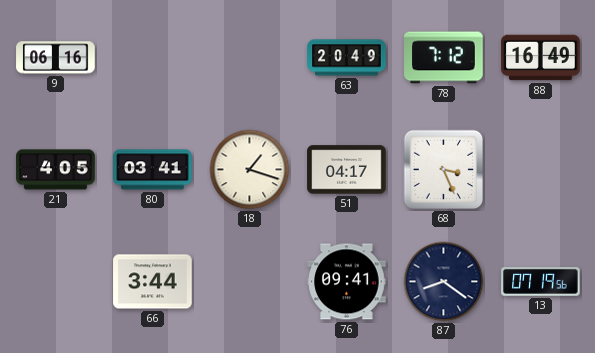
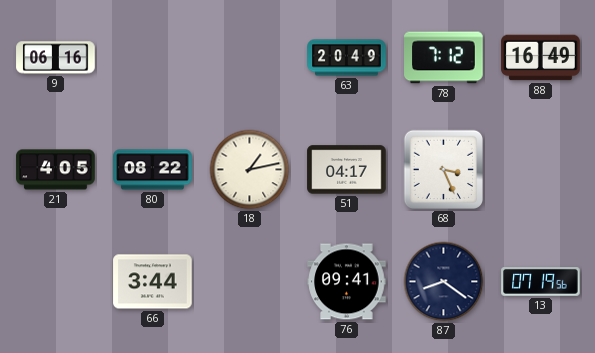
80: 03:41 -> 08:22
18: 1:18 -> 1:13
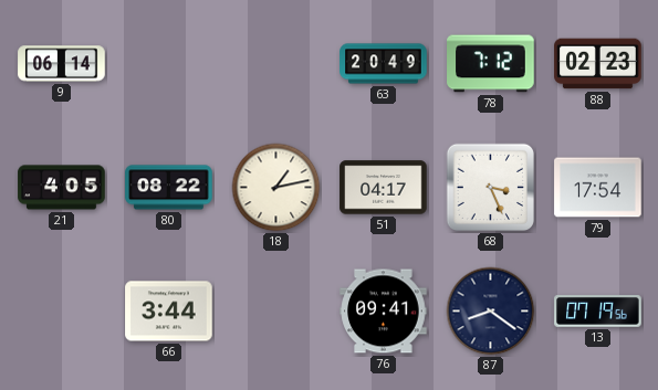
9: 06:16 -> 06:14
88: 16:49 -> 02:23
79: none -> 17:54
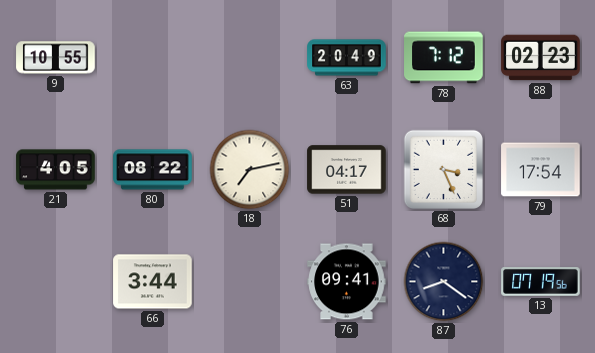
9: 06:14 -> 10:55
18: 1:13 -> 7:13
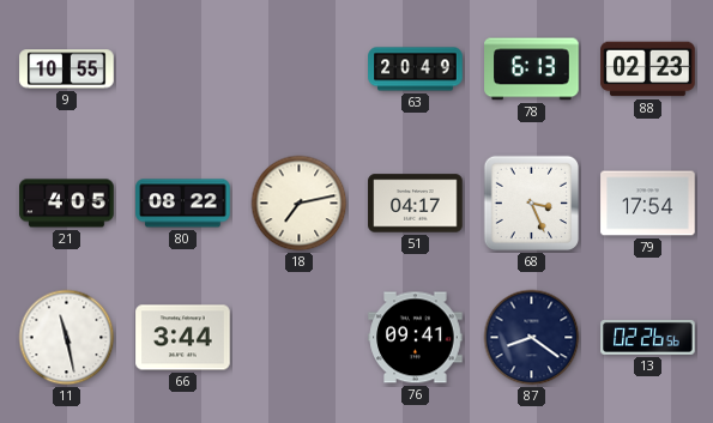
78: 7:12 -> 6:13
11: none -> 11:28
13: 07:19 -> 02:26
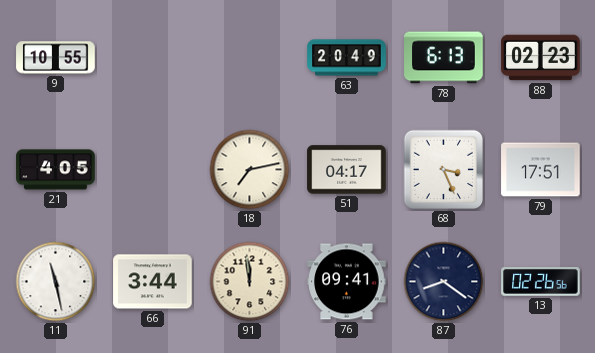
80: 08:22 -> none
79: 17:54 -> 17:51
91: none -> 11:59
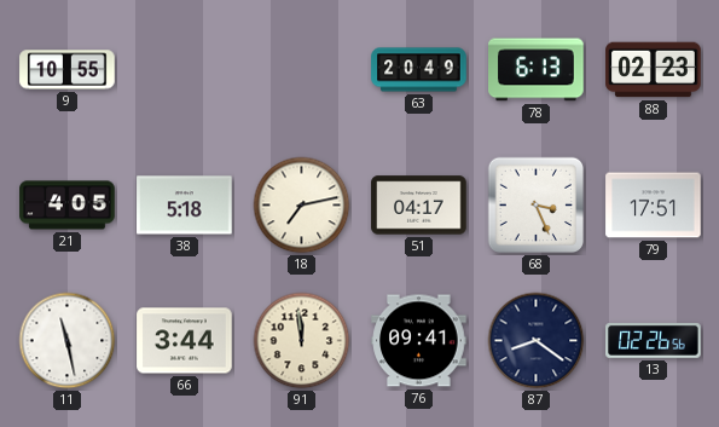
38: none -> 5:18
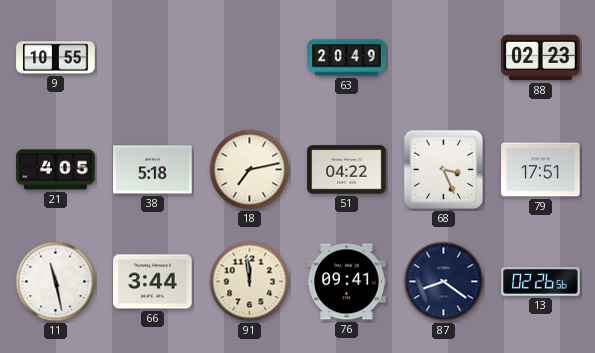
78: 6:13 -> none
51: 04:17 -> 04:22
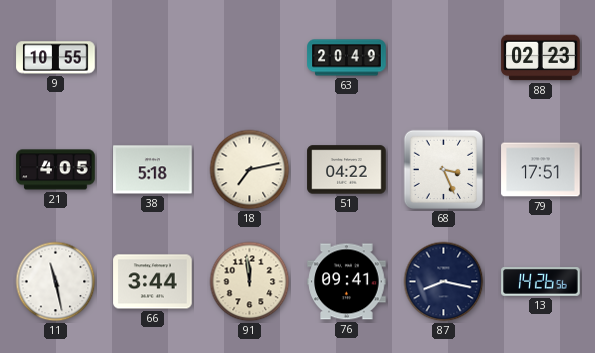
87: 8:21 -> 8:17
13: 02:26 -> 14:26
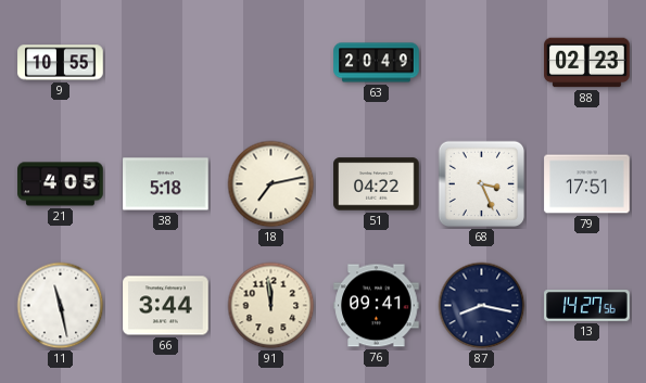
13: 14:26 -> 14:27
